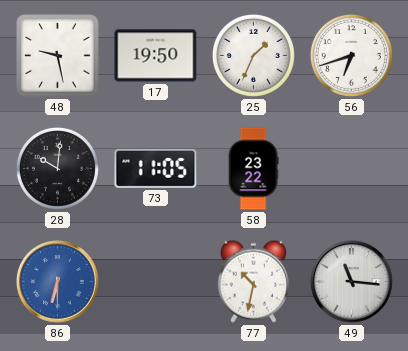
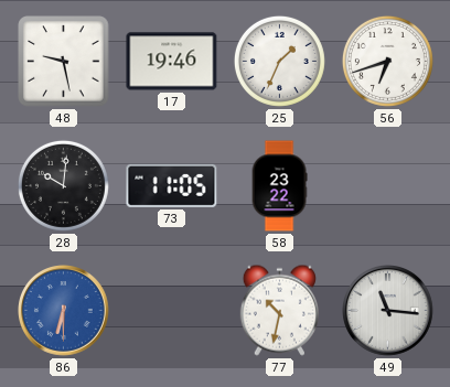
17: 19:50 -> 19:46
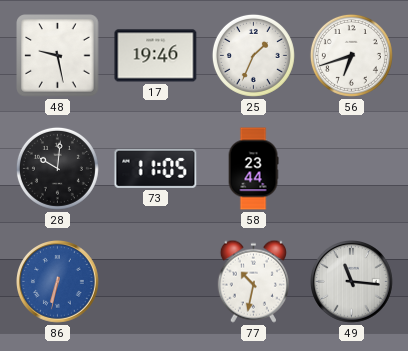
58: 23:22 -> 23:44
86: 6:30 -> 6:32
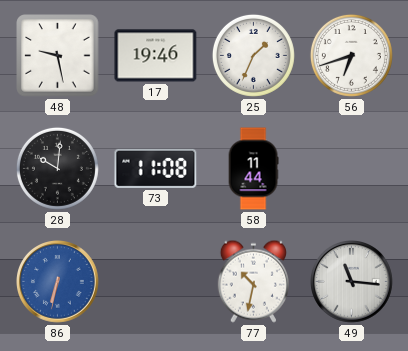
73: 11:05 -> 11:08
58: 23:44 -> 11:44
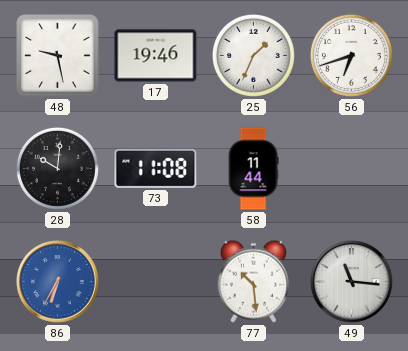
86: 6:32 -> 6:35
77: 10:32 -> 10:29
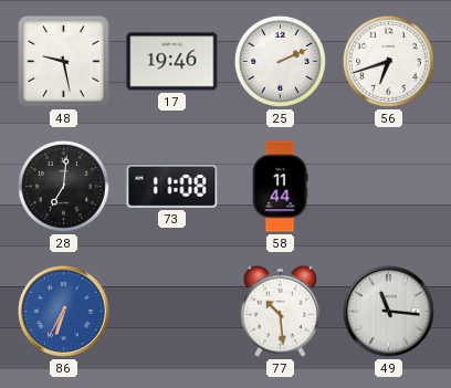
25: 1:34 -> 2:11
28: 10:01 -> 7:01
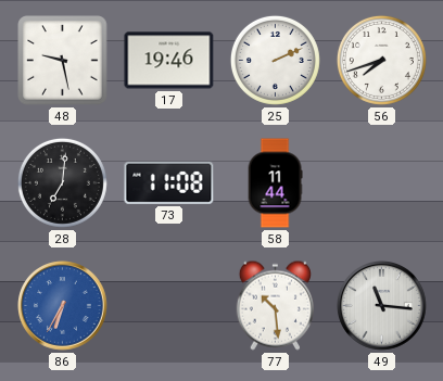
56: 6:42 -> 7:42
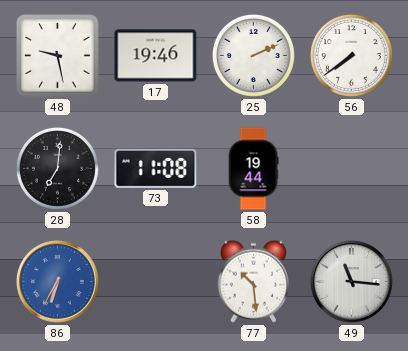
56: 7:42 -> 7:39
58: 11:44 -> 19:44
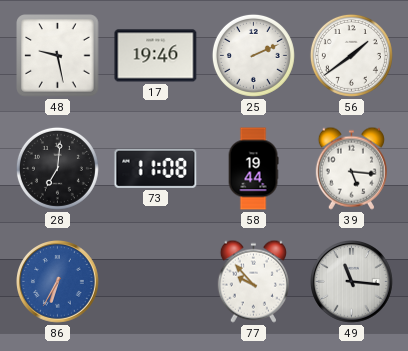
56: 7:39 -> 1:39
39: none -> 5:16
77: 10:29 -> 9:53
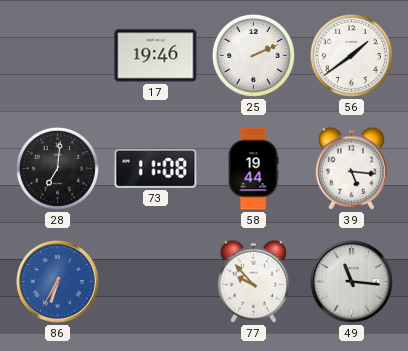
48: 9:28 -> none
